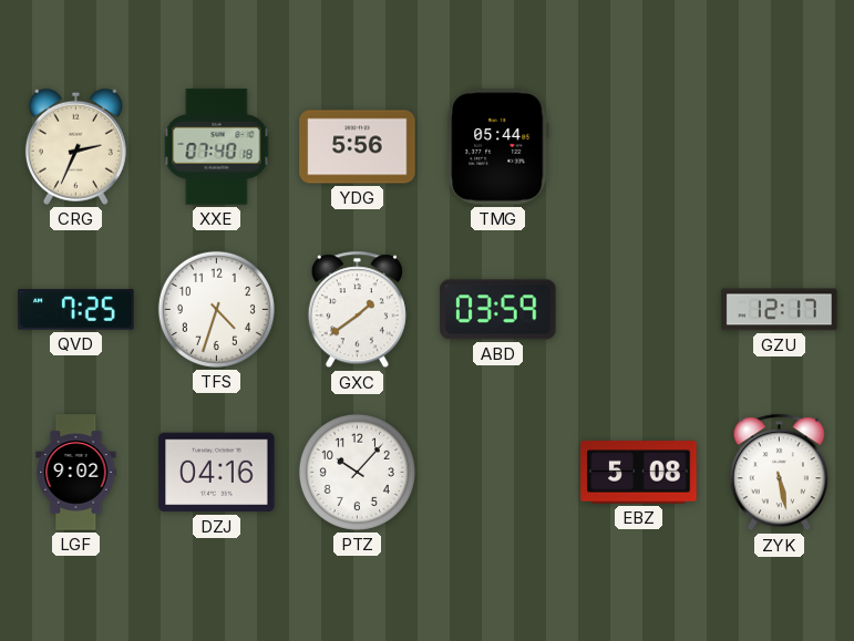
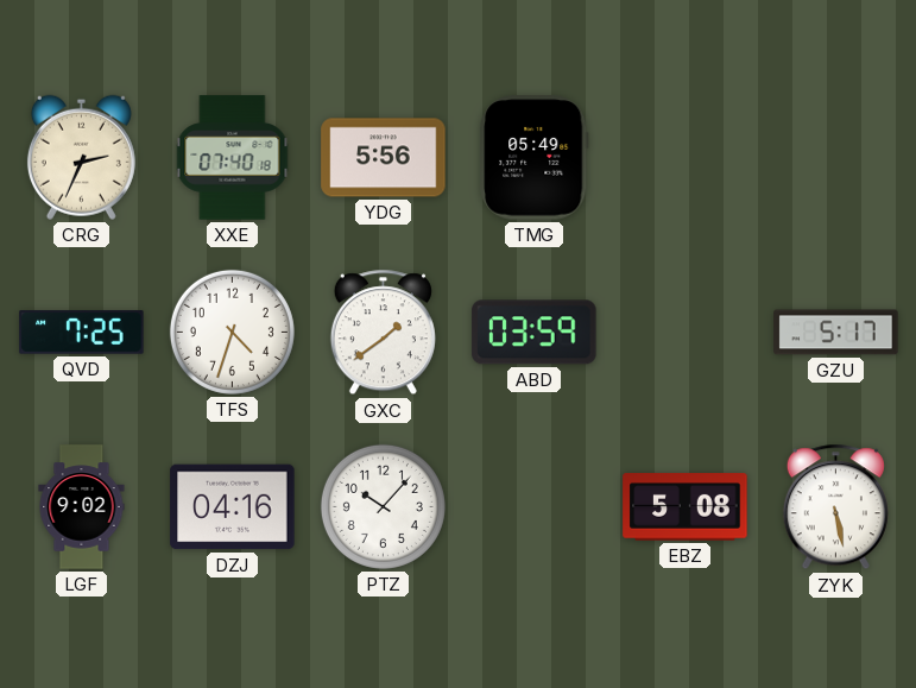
TMG: 05:44 -> 05:49
GZU: 12:17 -> 5:17
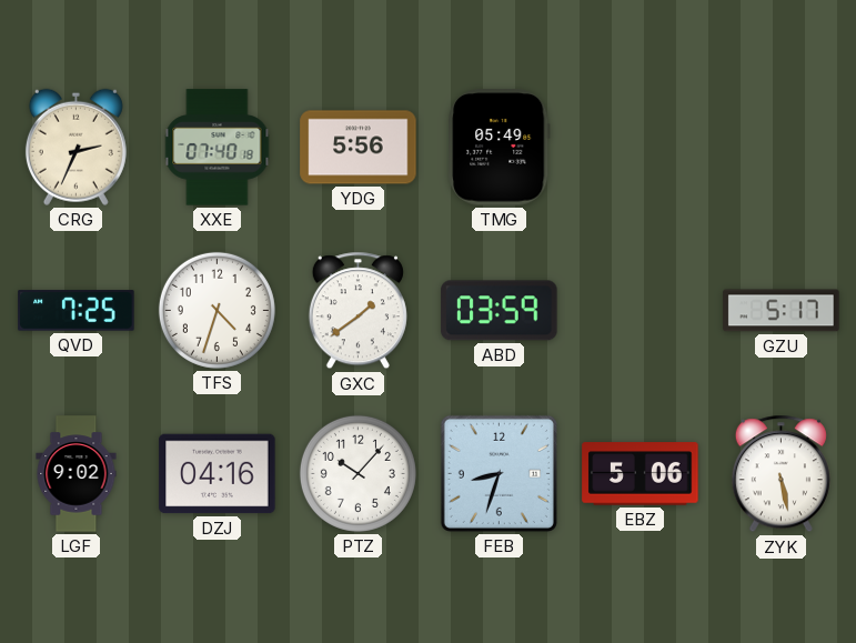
FEB: none -> 8:33
EBZ: 5:08 -> 5:06
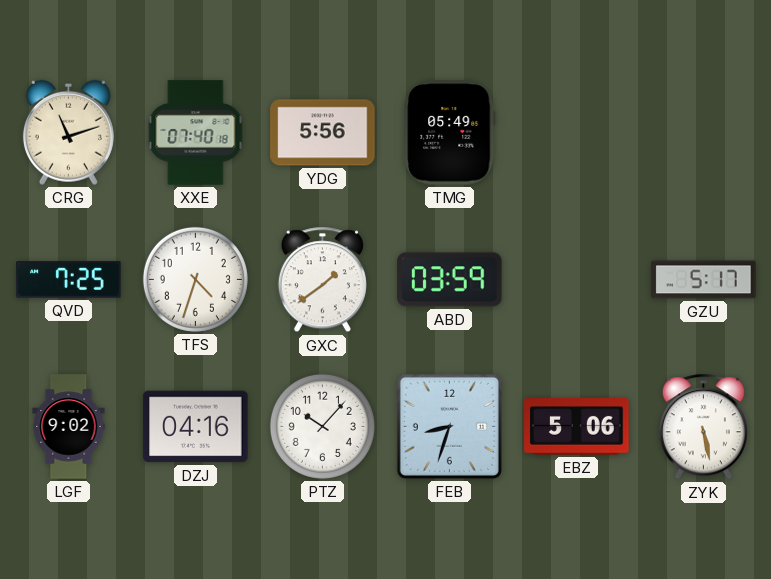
CRG: 2:34 -> 11:12
